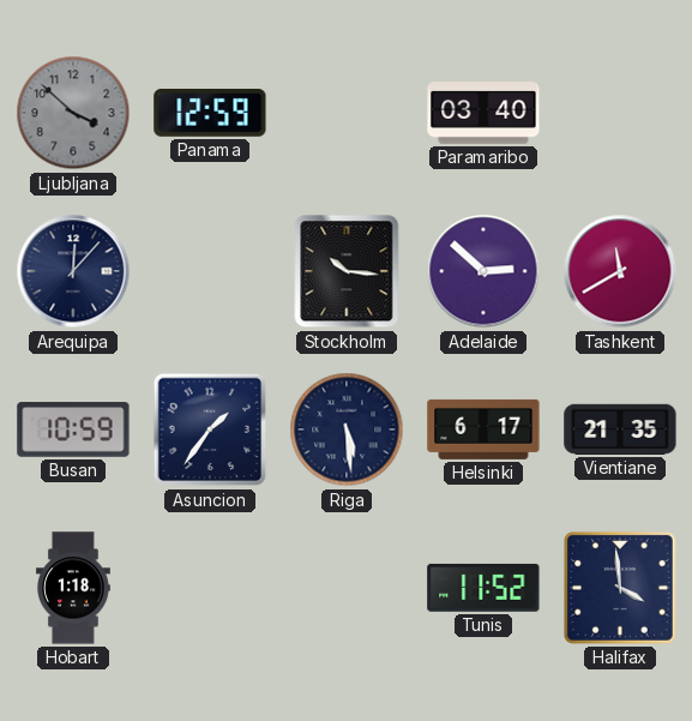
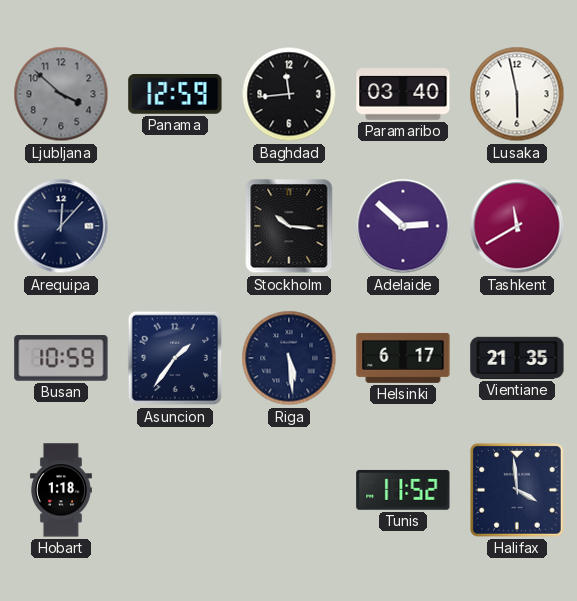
Baghdad: none -> 11:44
Lusaka: none -> 5:58
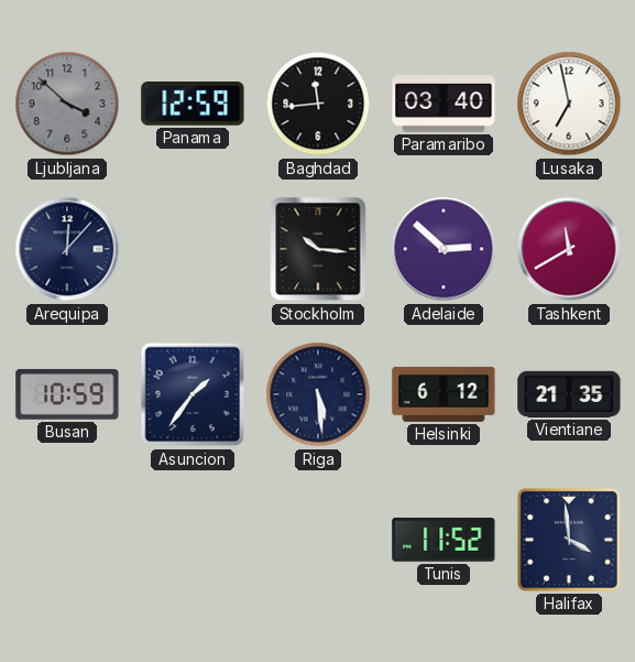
Lusaka: 5:58 -> 6:58
Helsinki: 6:17 -> 6:12
Hobart: 1:18 -> none
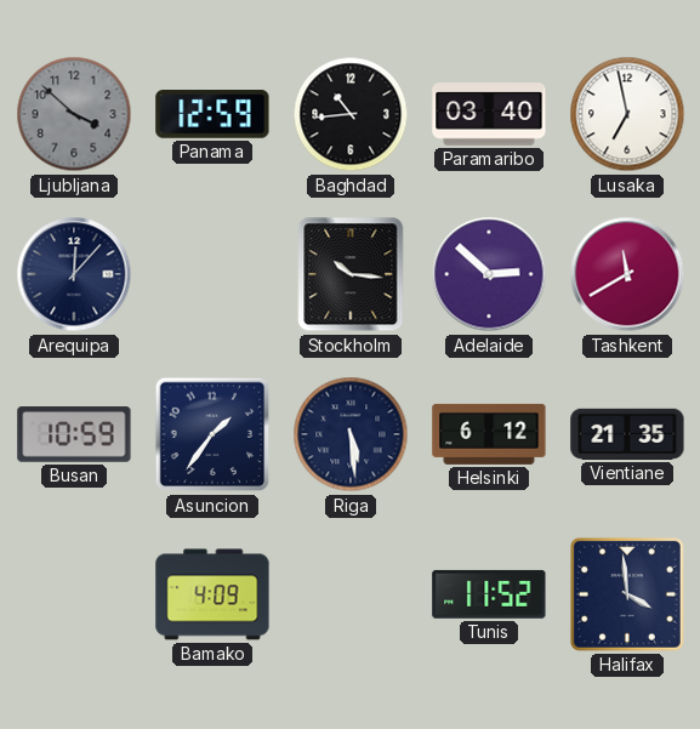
Baghdad: 11:44 -> 10:44
Bamako: none -> 4:09
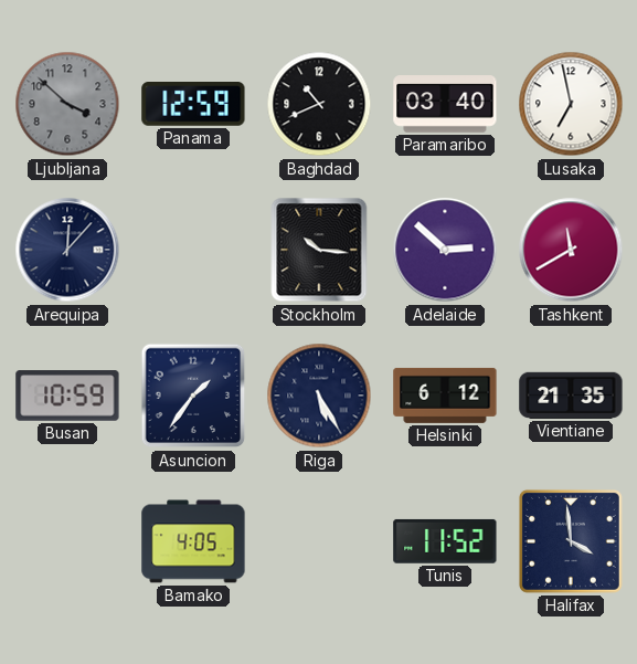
Baghdad: 10:44 -> 10:41
Riga: 5:29 -> 5:25
Bamako: 4:09 -> 4:05
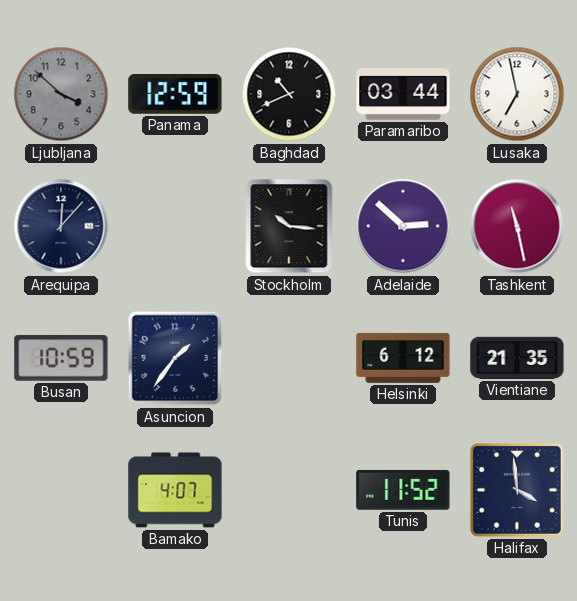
Paramaribo: 03:40 -> 03:44
Tashkent: 11:40 -> 11:28
Riga: 5:25 -> none
Bamako: 4:05 -> 4:07
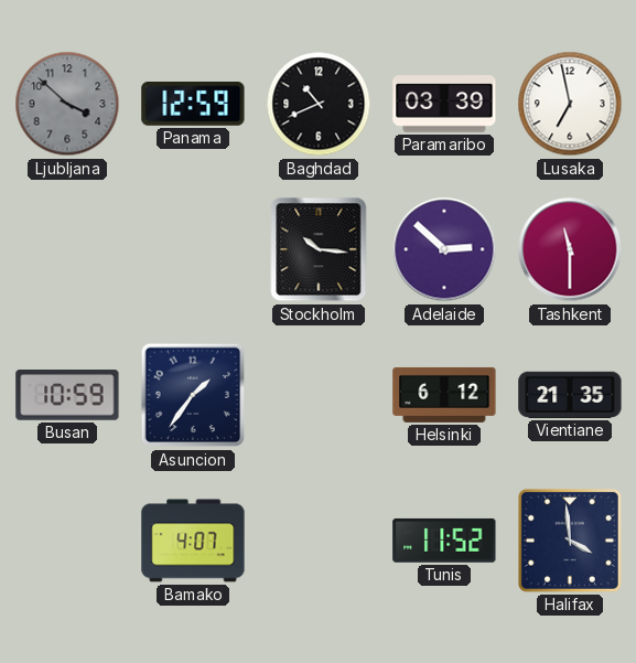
Paramaribo: 03:44 -> 03:39
Arequipa: 12:07 -> none
Tashkent: 11:28 -> 11:30
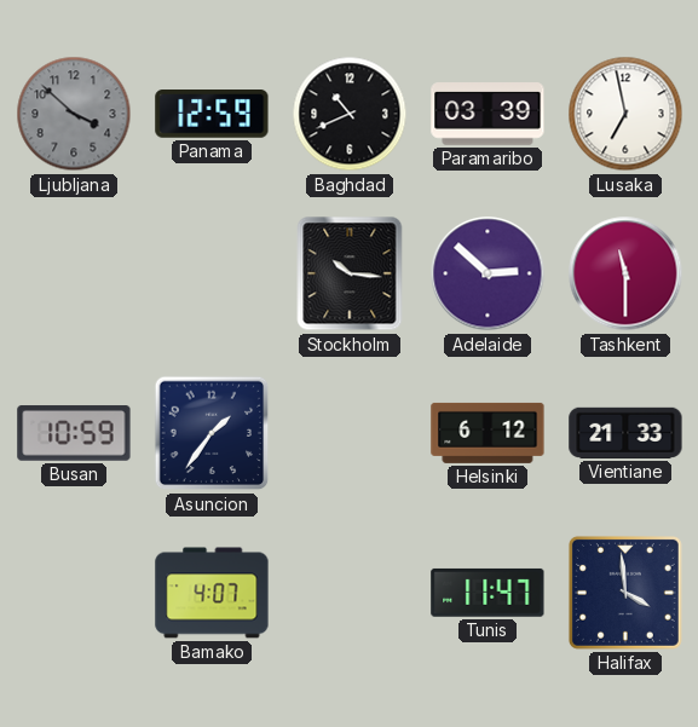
Vientiane: 21:35 -> 21:33
Tunis: 11:52 -> 11:47
